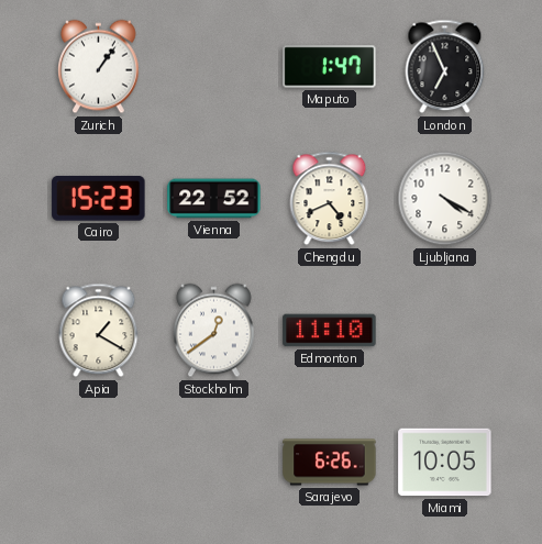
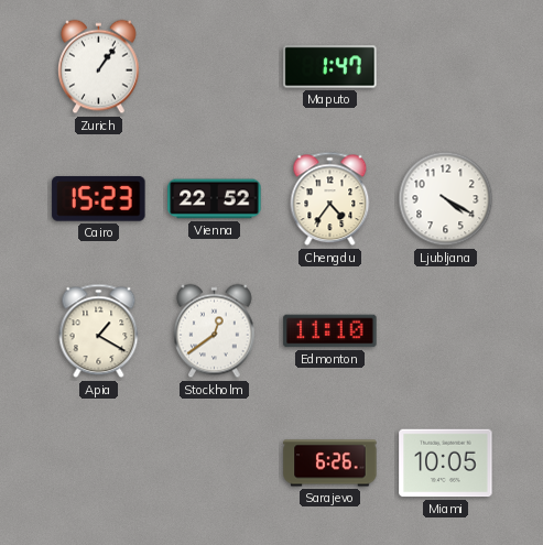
London: 6:56 -> none
Chengdu: 4:41 -> 4:36
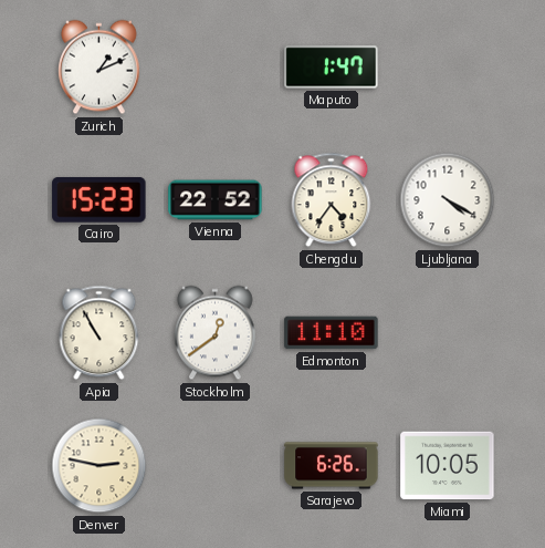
Zurich: 1:06 -> 1:11
Apia: 1:20 -> 10:55
Denver: none -> 2:47
